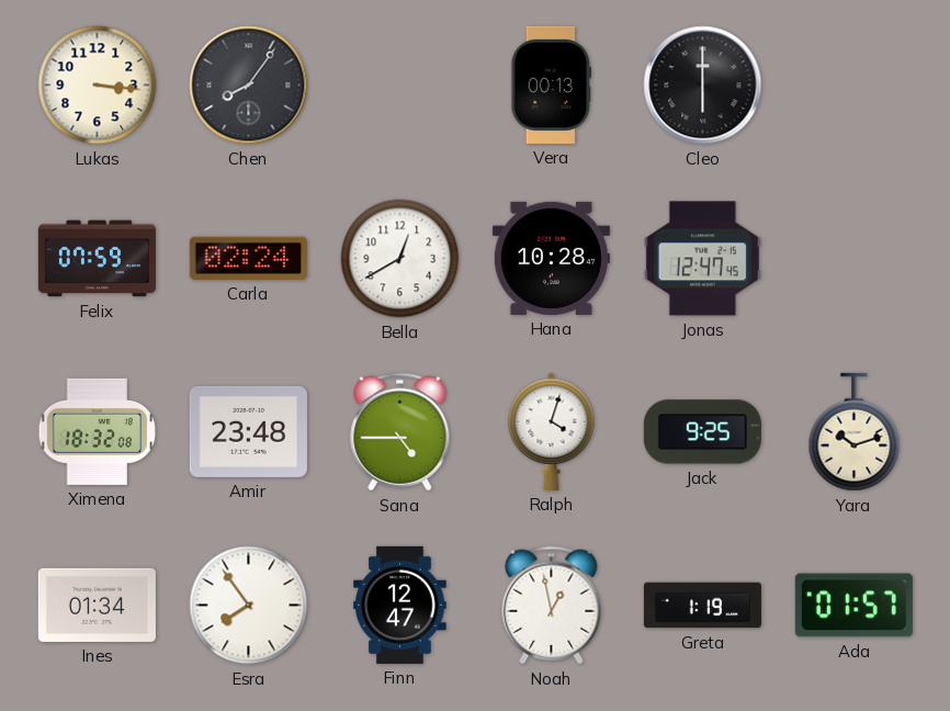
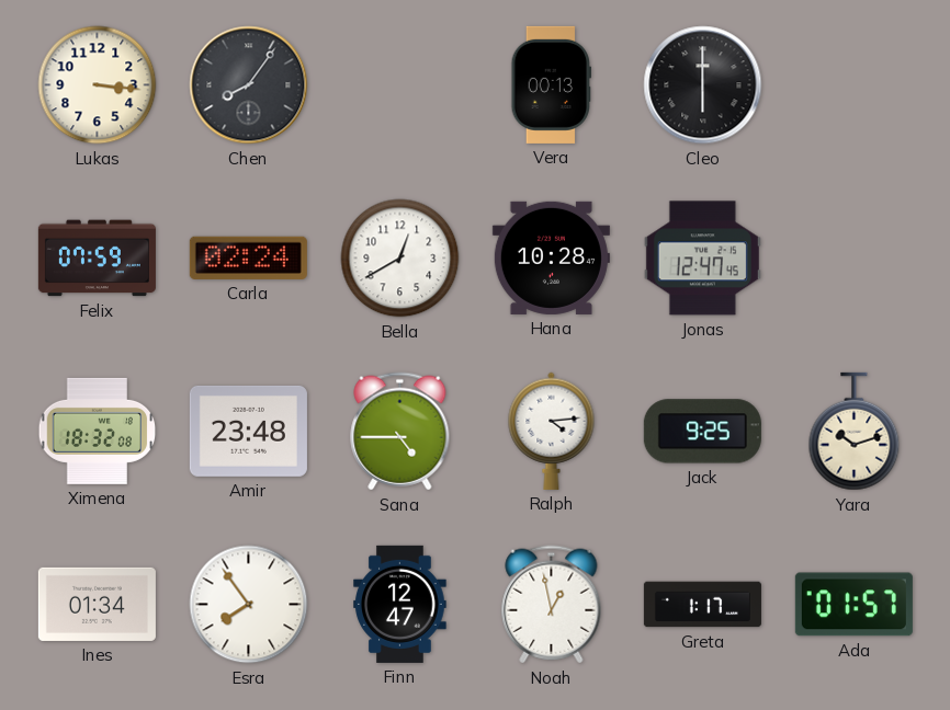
Ralph: 4:03 -> 4:14
Greta: 1:19 -> 1:17
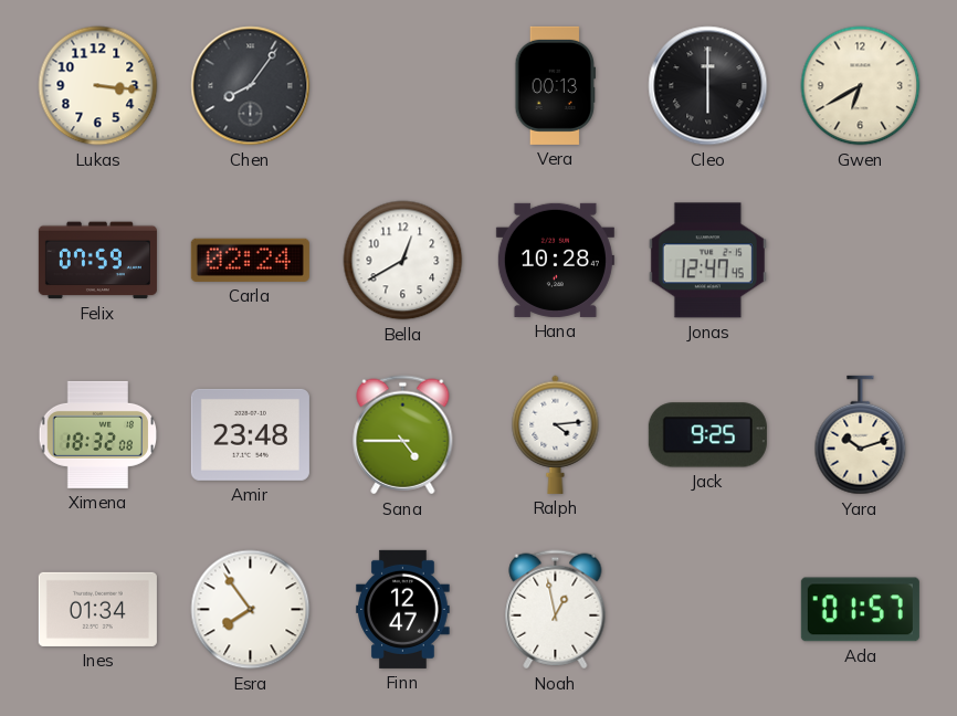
Gwen: none -> 6:40
Greta: 1:17 -> none
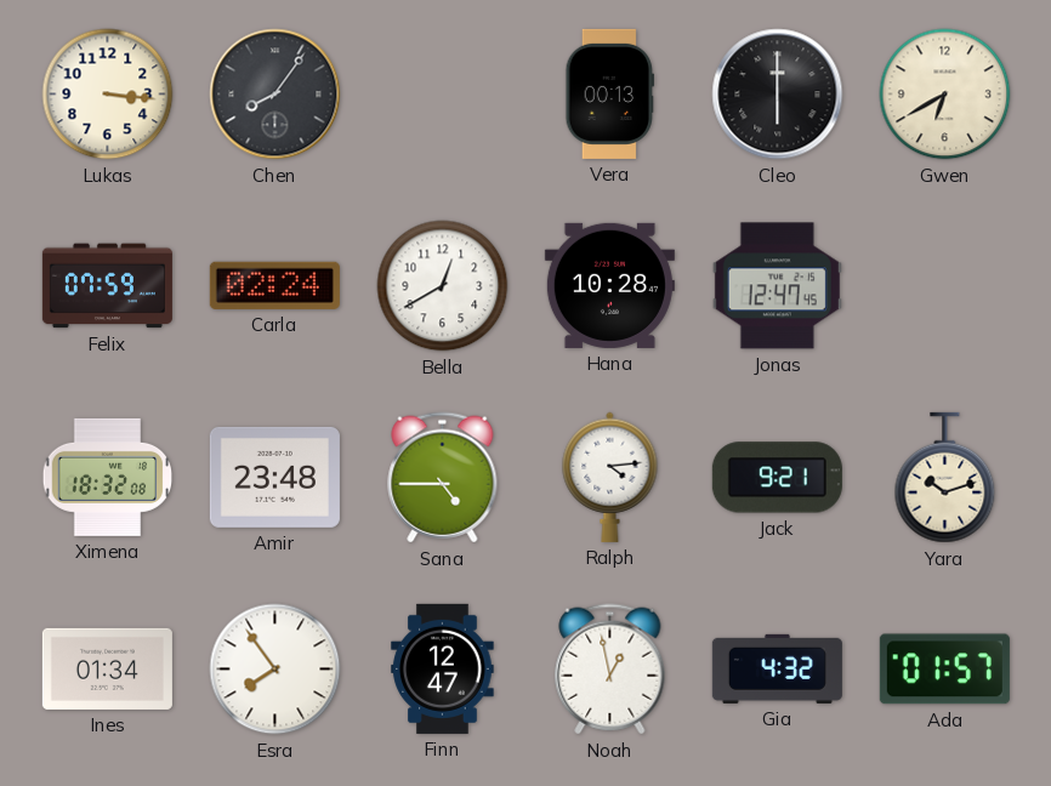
Jack: 9:25 -> 9:21
Gia: none -> 4:32
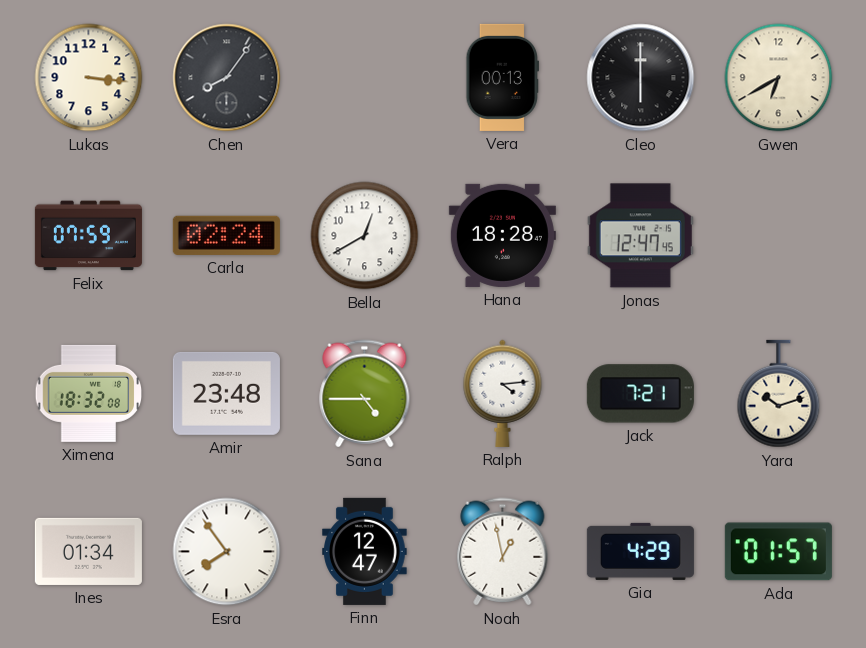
Hana: 10:28 -> 18:28
Jack: 9:21 -> 7:21
Gia: 4:32 -> 4:29
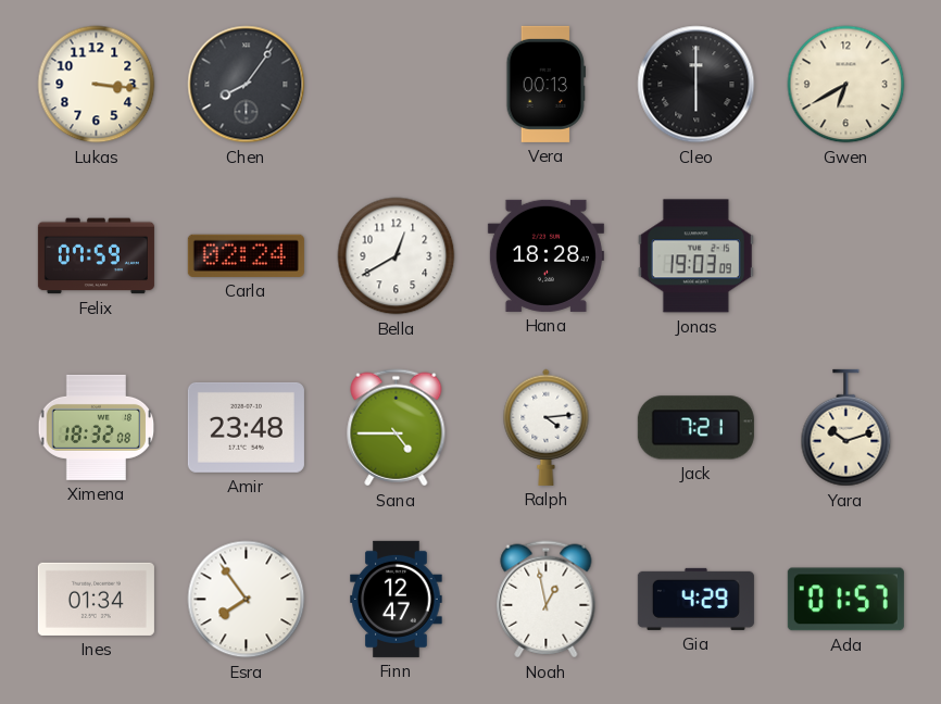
Jonas: 12:47 -> 19:03
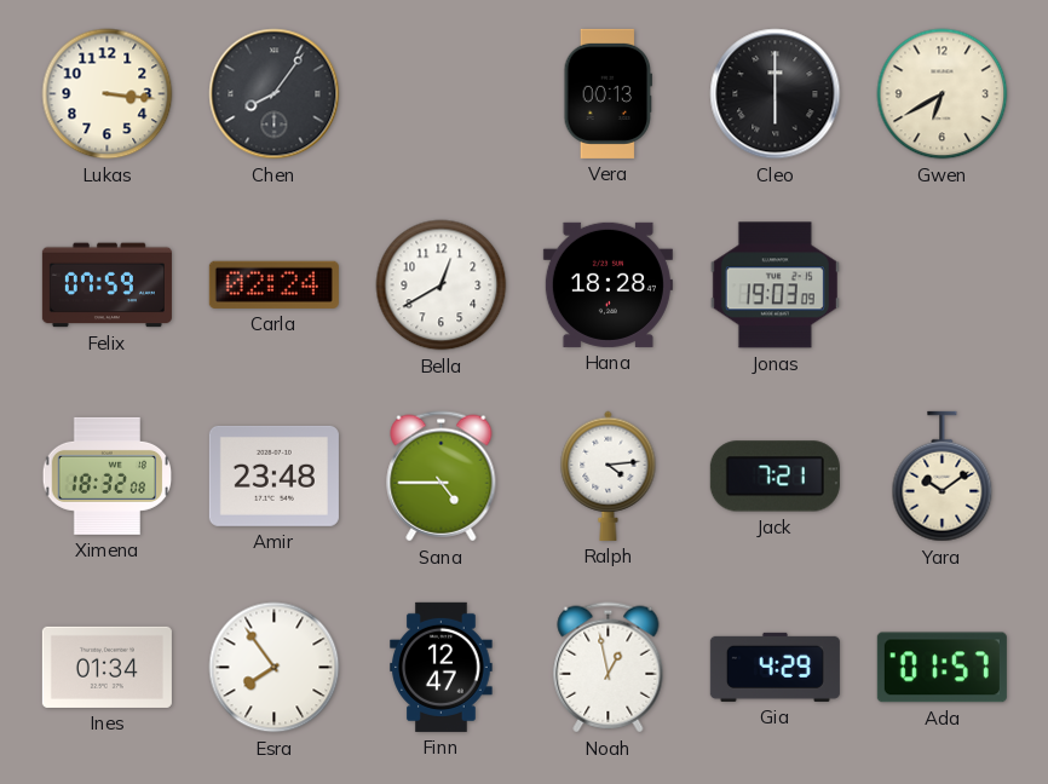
Yara: 10:12 -> 10:09
